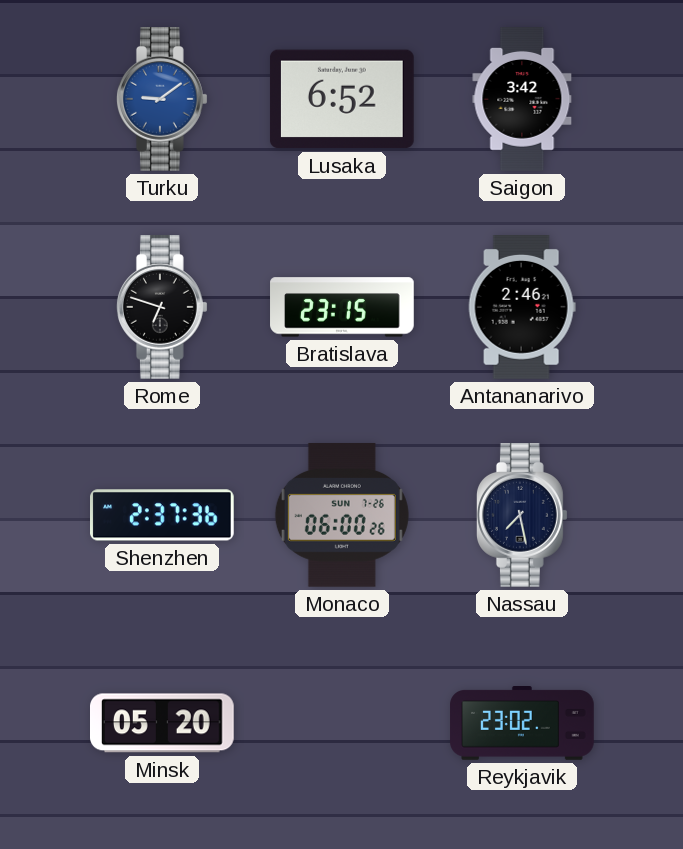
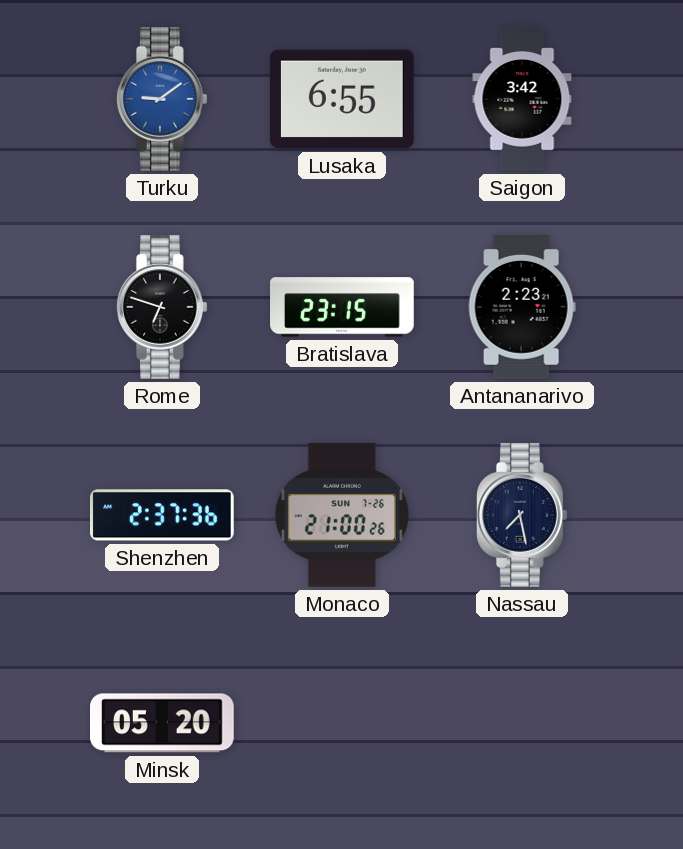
Lusaka: 6:52 -> 6:55
Antananarivo: 2:46 -> 2:23
Monaco: 06:00 -> 21:00
Reykjavik: 23:02 -> none
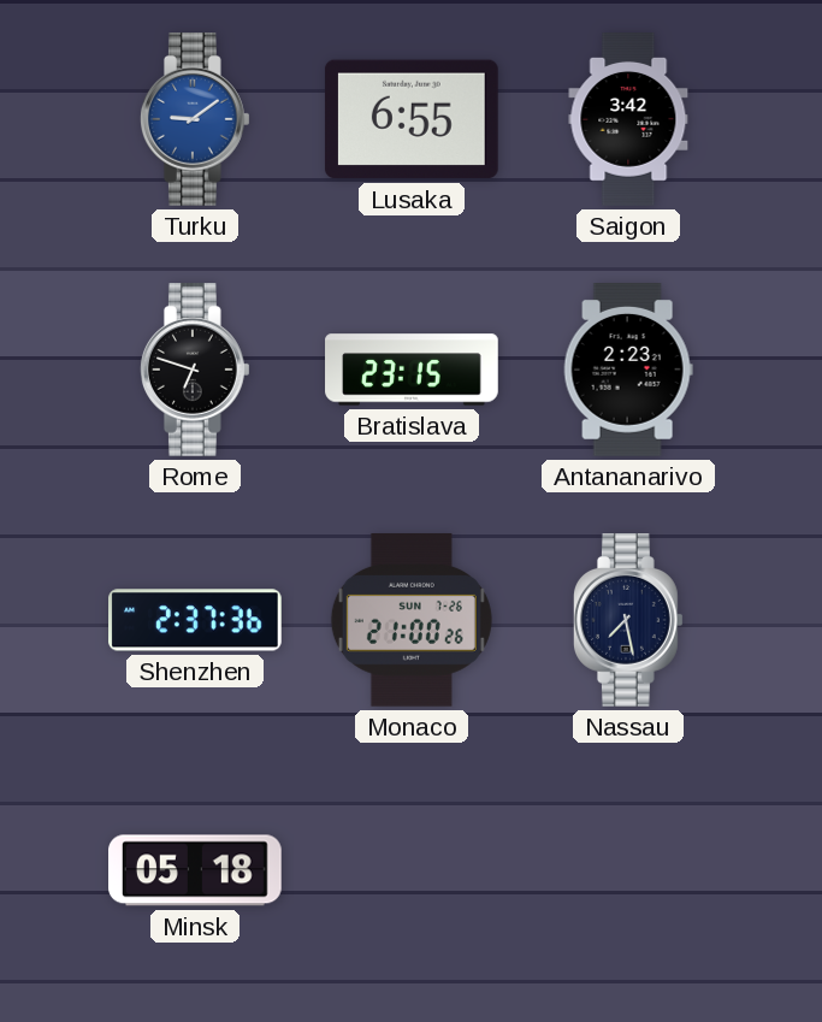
Minsk: 05:20 -> 05:18
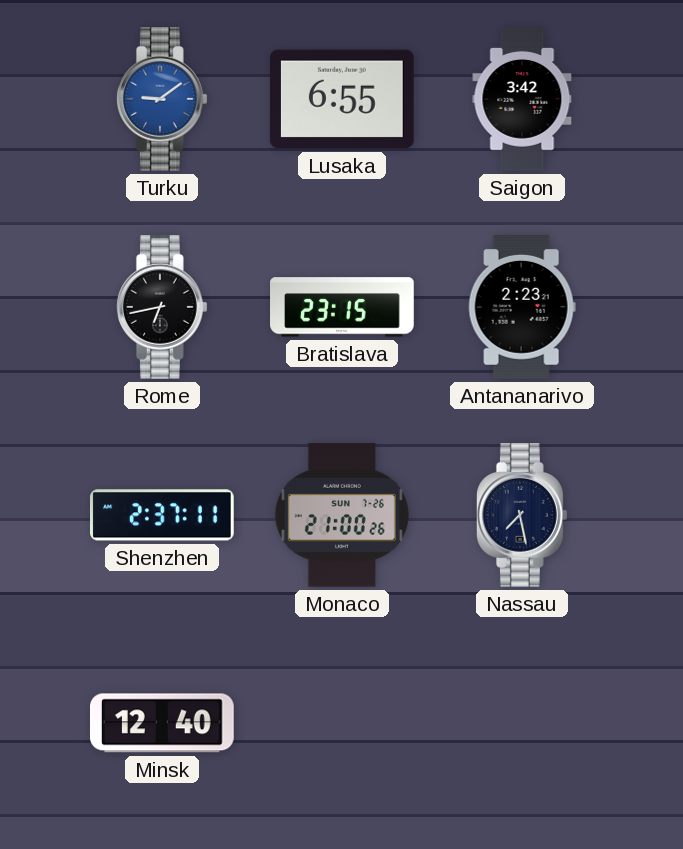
Rome: 6:48 -> 6:43
Shenzhen: 2:37:36 -> 2:37:11
Minsk: 05:18 -> 12:40
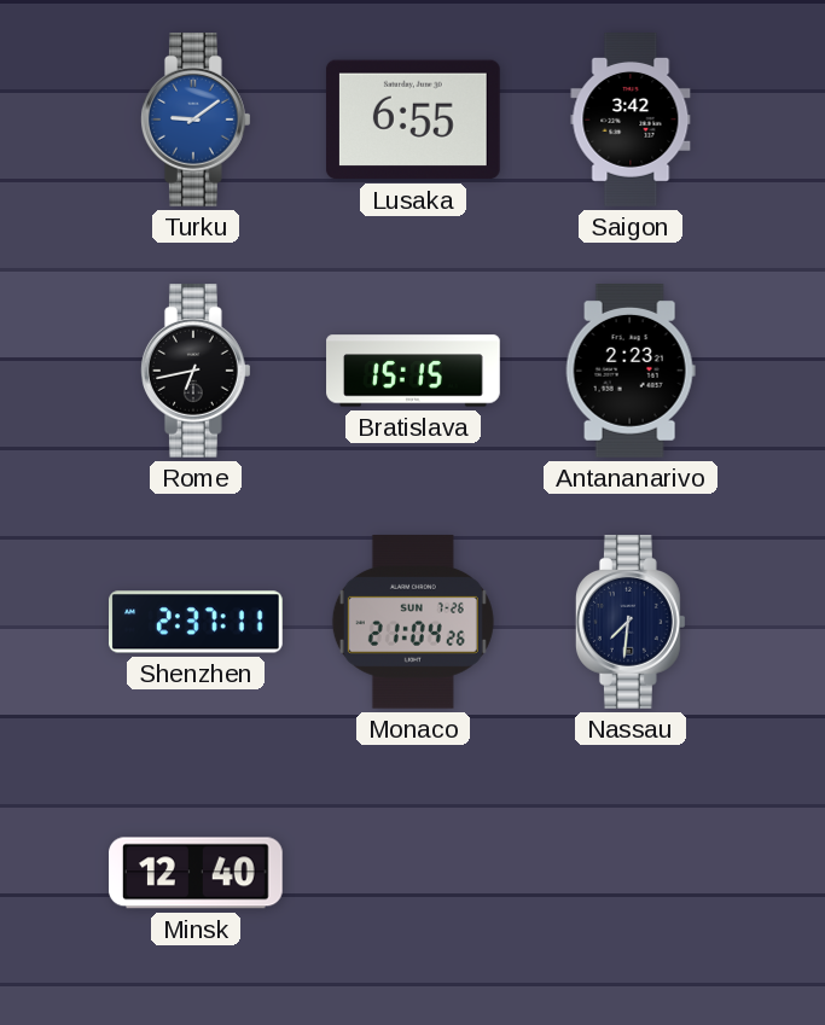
Bratislava: 23:15 -> 15:15
Monaco: 21:00 -> 21:04
Nassau: 7:28 -> 7:31
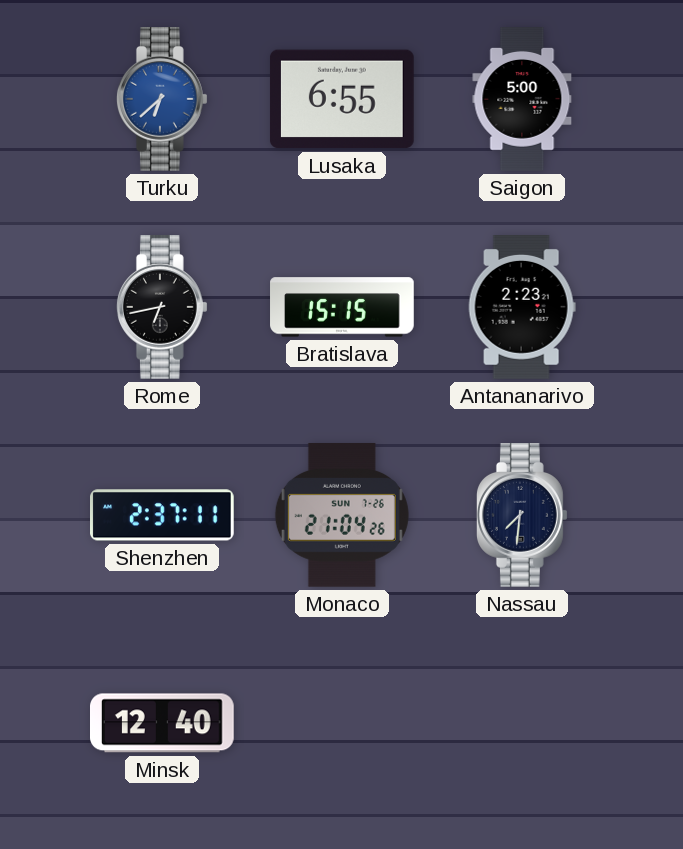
Turku: 9:09 -> 6:38
Saigon: 3:42 -> 5:00
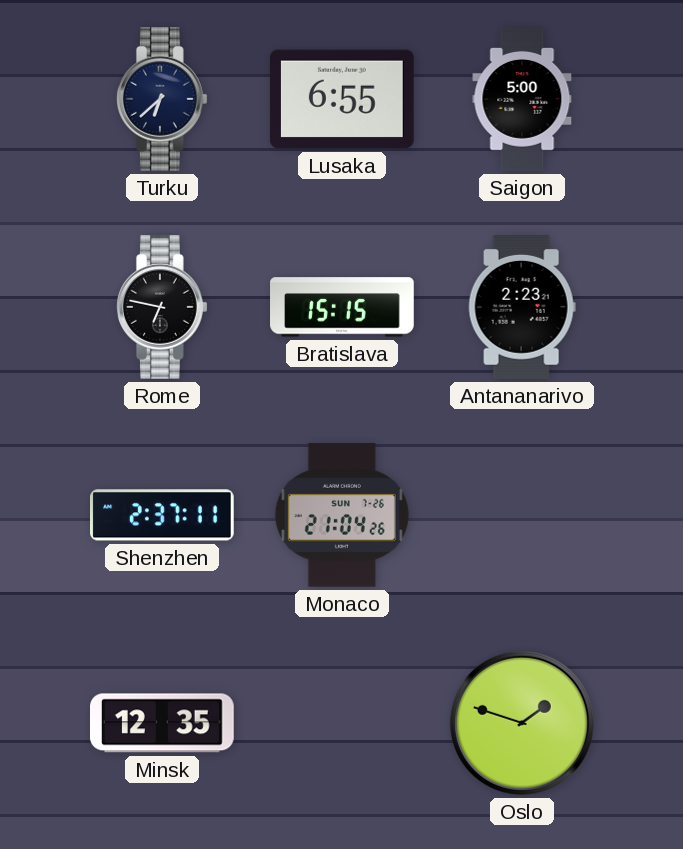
Turku dial: blue -> navy
Rome: 6:43 -> 6:47
Nassau: 7:31 -> none
Minsk: 12:40 -> 12:35
Oslo: none -> 1:48
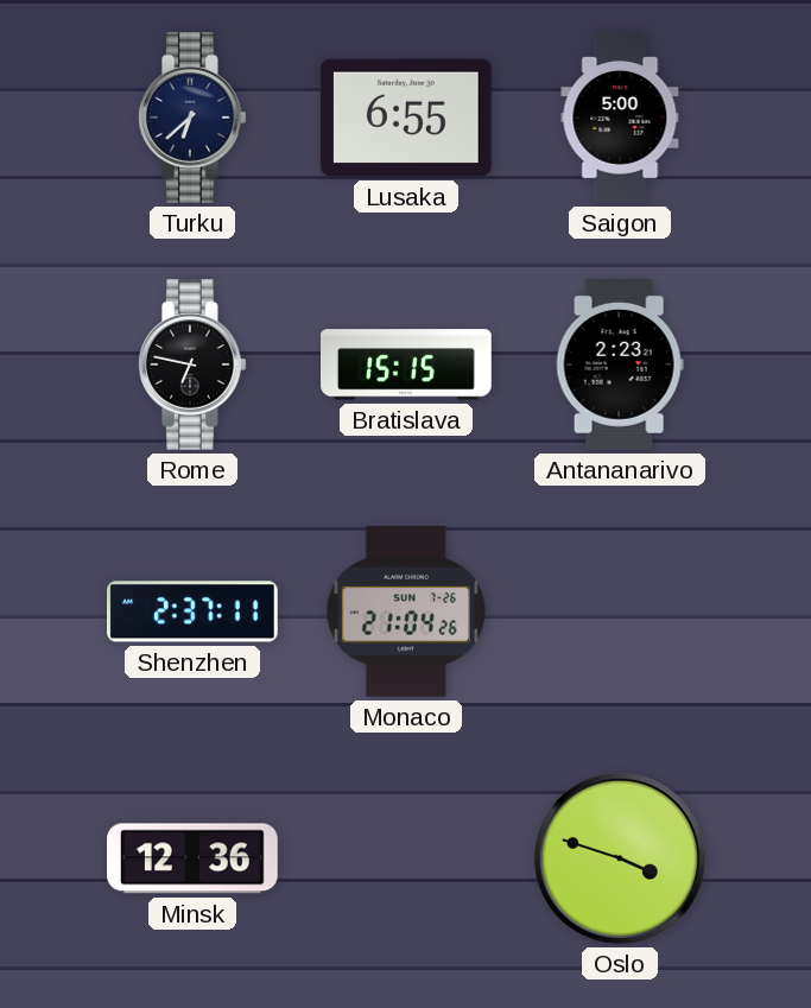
Minsk: 12:35 -> 12:36
Oslo: 1:48 -> 3:48
